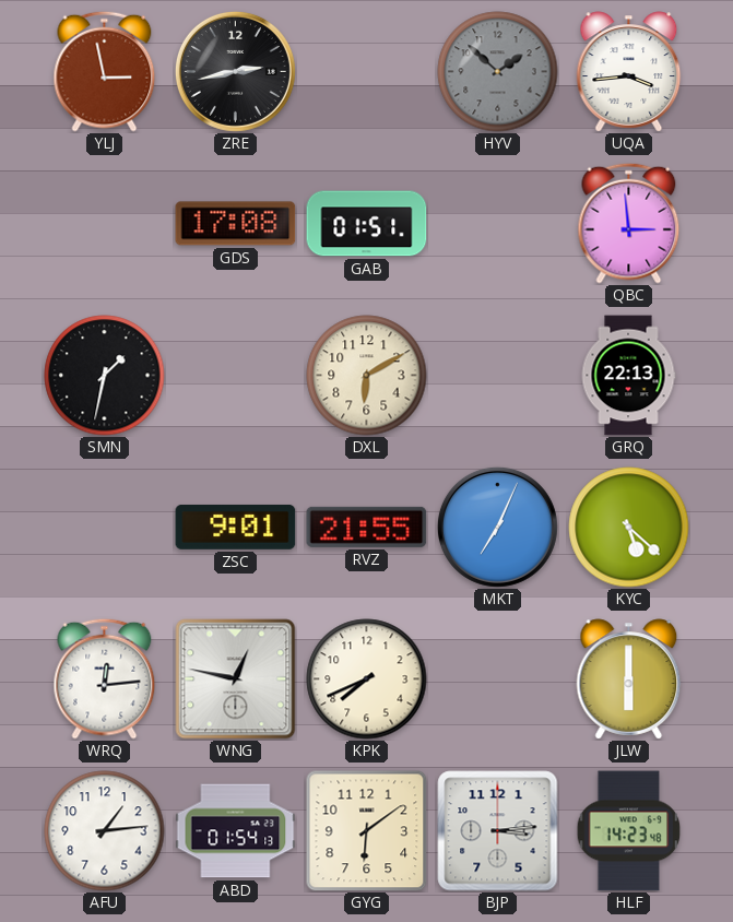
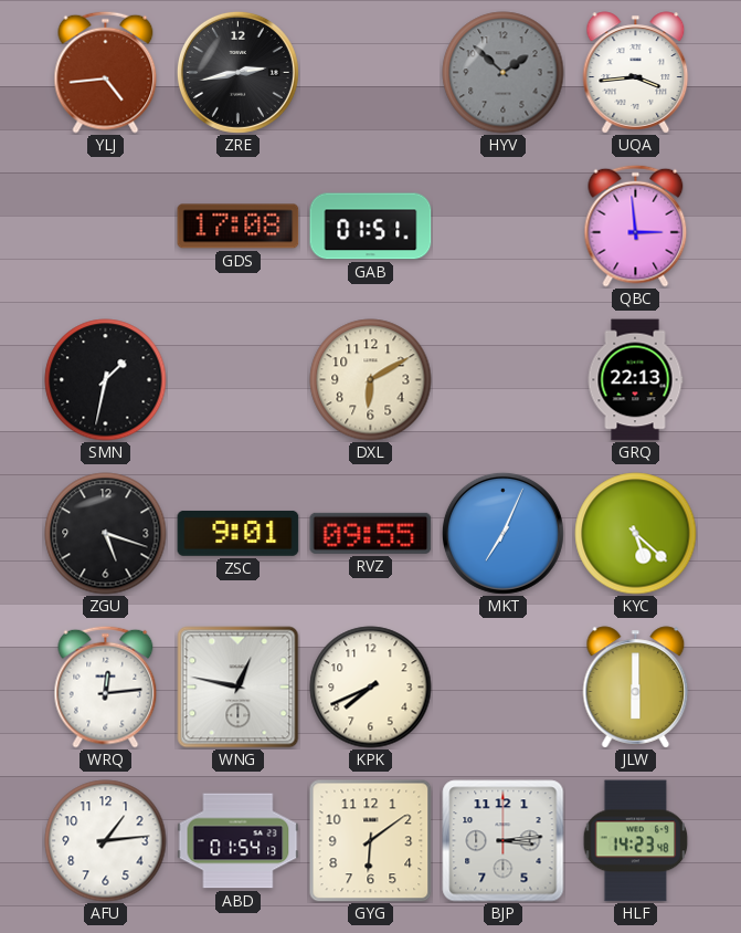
YLJ: 2:58 -> 4:44
ZGU: none -> 5:18
RVZ: 21:55 -> 09:55
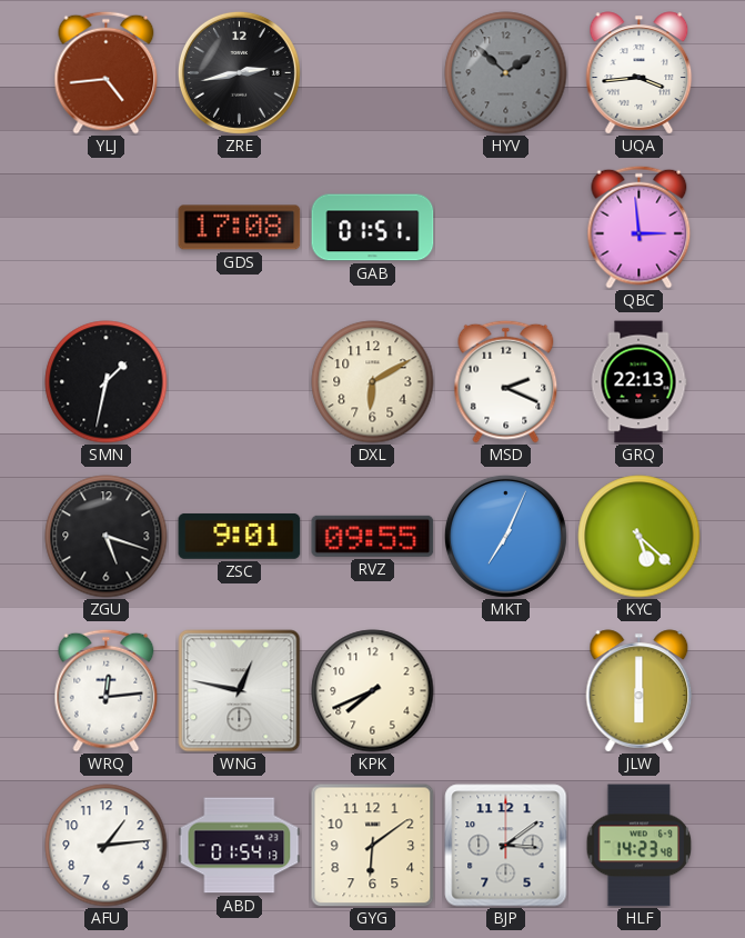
MSD: none -> 2:19
BJP: 3:14 -> 3:09
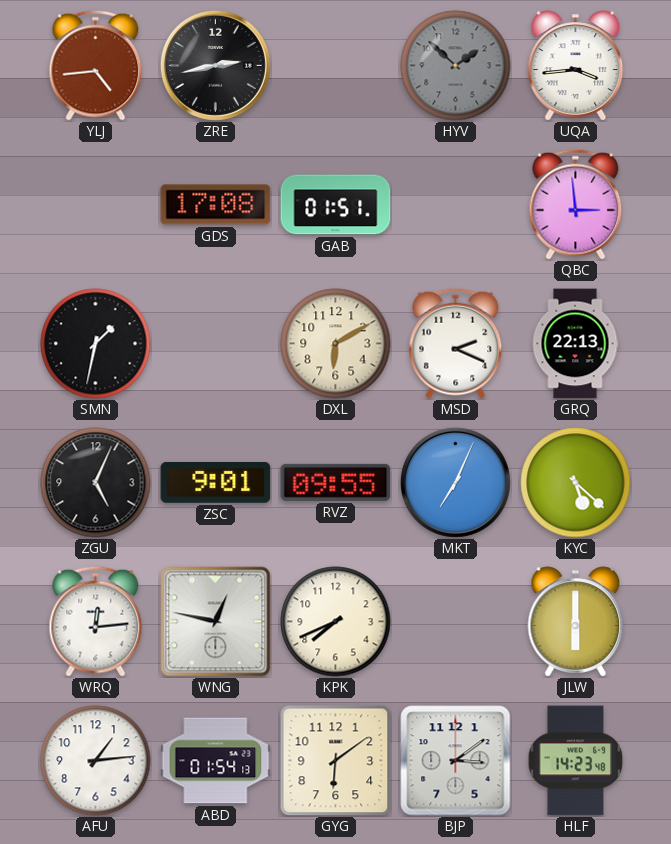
ZGU: 5:18 -> 5:04
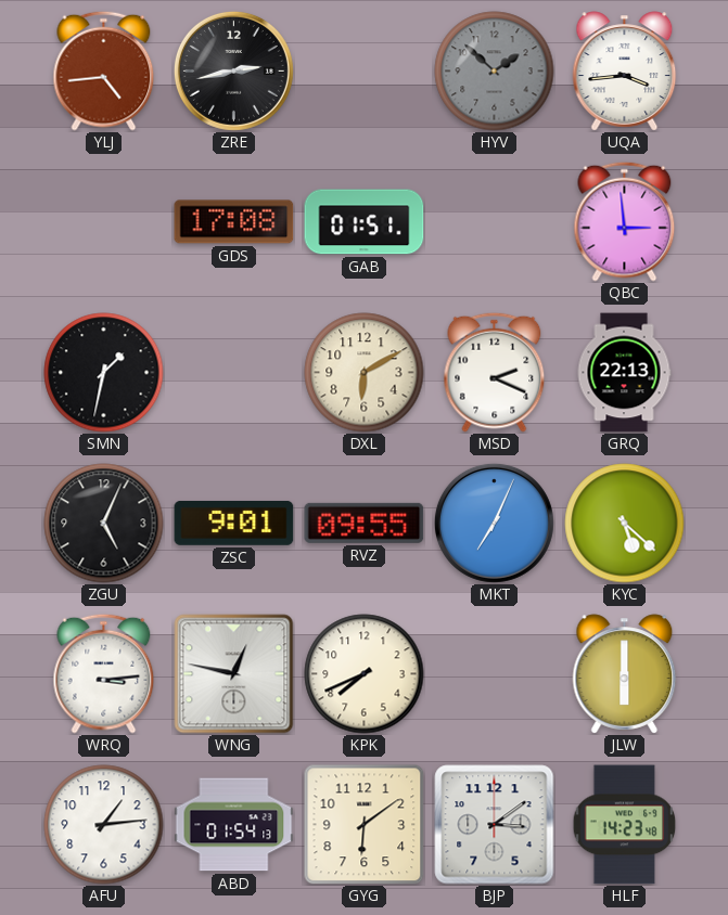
WRQ: 12:14 -> 3:14
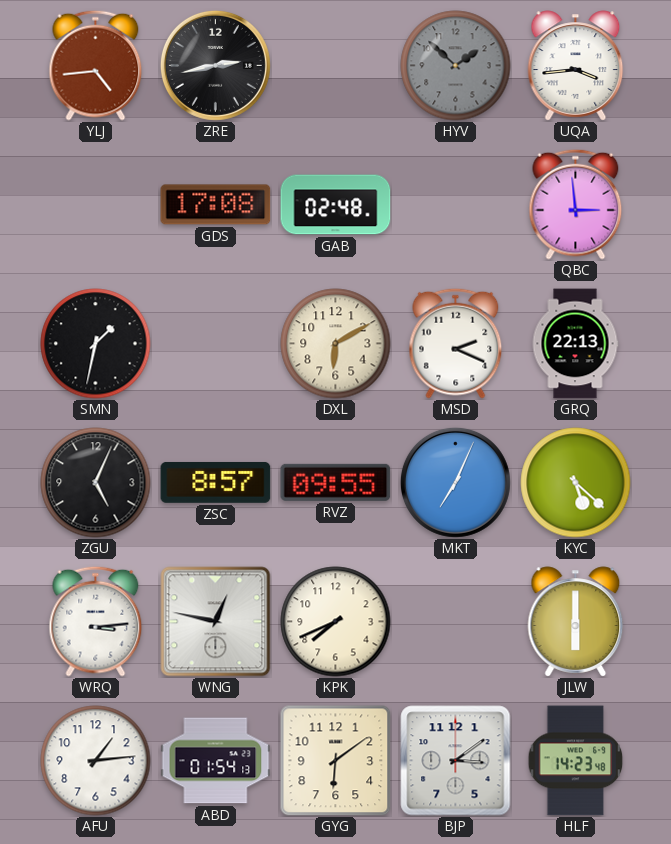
GAB: 01:51 -> 02:48
ZSC: 9:01 -> 8:57
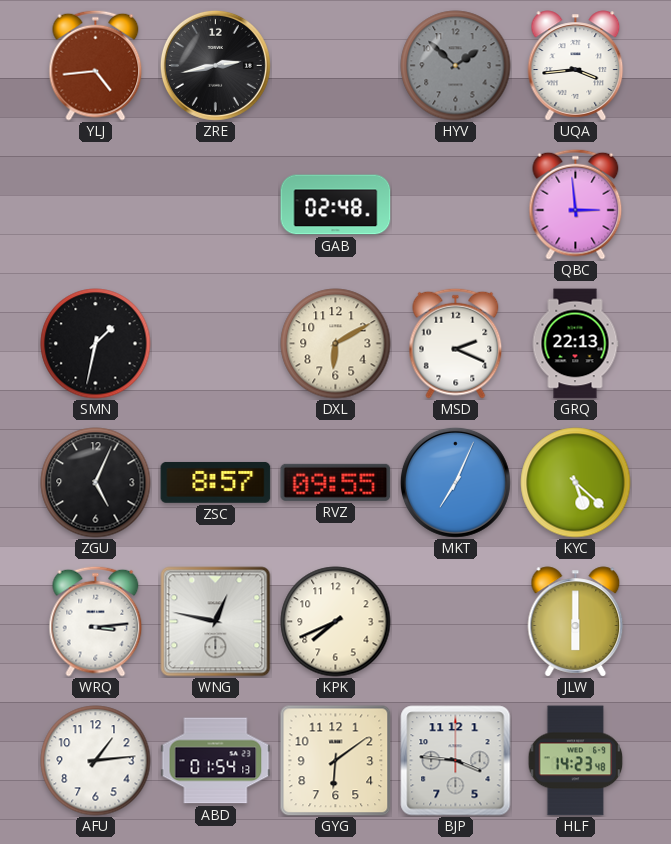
GDS: 17:08 -> none
BJP: 3:09 -> 3:46
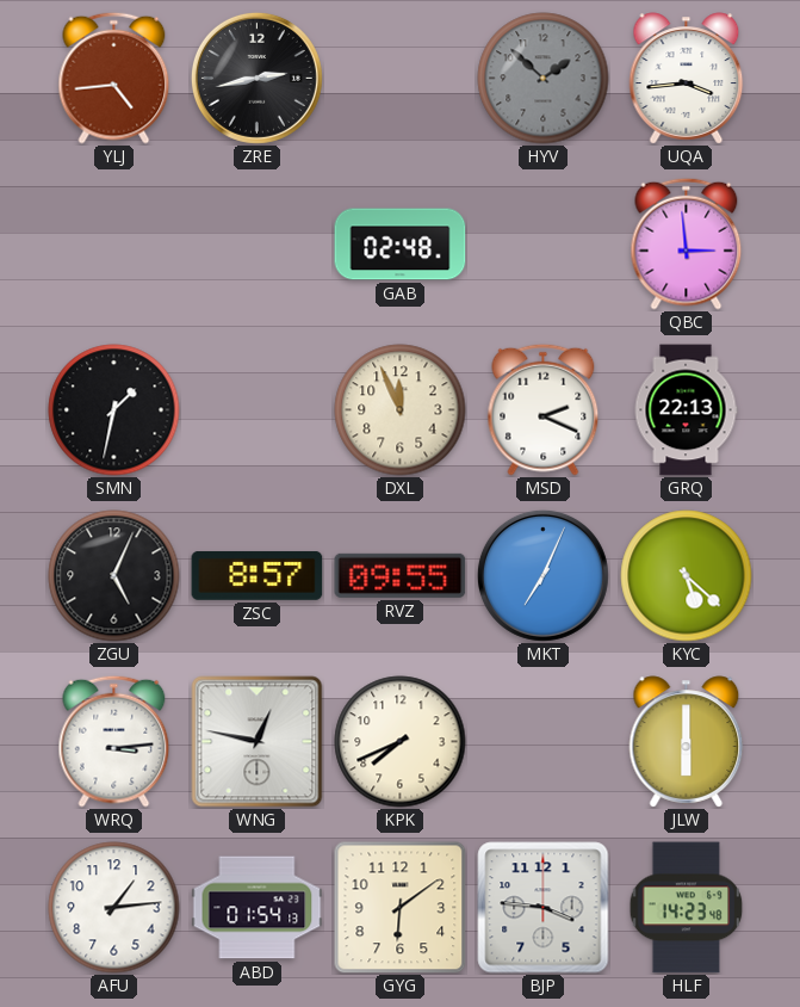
DXL: 6:10 -> 11:56
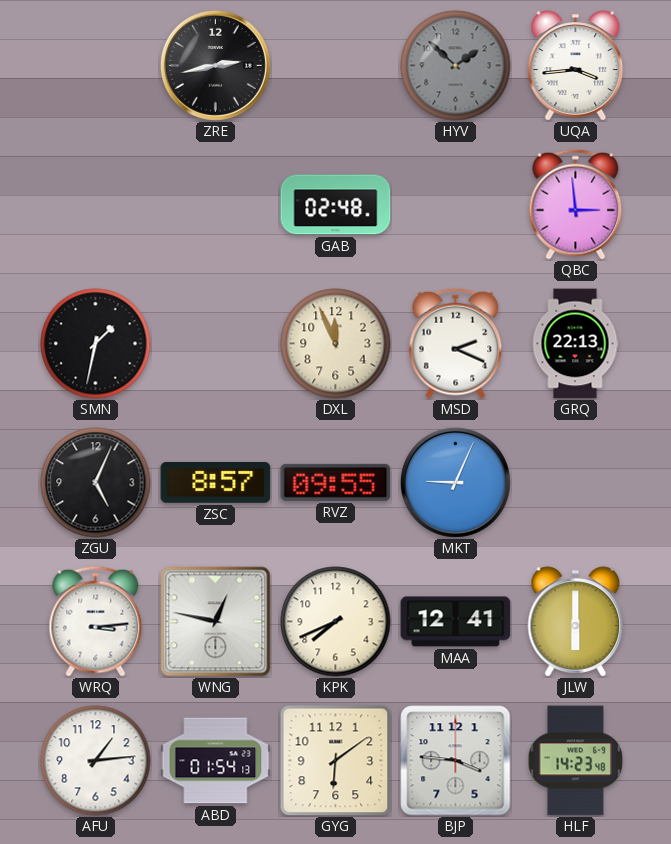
YLJ: 4:44 -> none
MKT: 7:04 -> 9:04
KYC: 5:22 -> none
MAA: none -> 12:41
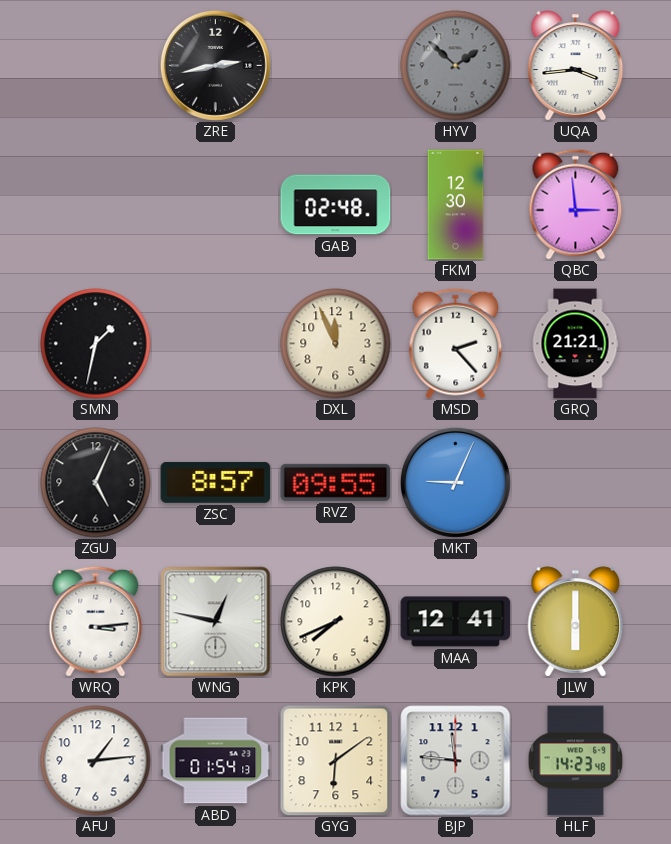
FKM: none -> 12:30
MSD: 2:19 -> 2:23
GRQ: 22:13 -> 21:21
BJP: 3:46 -> 11:46
